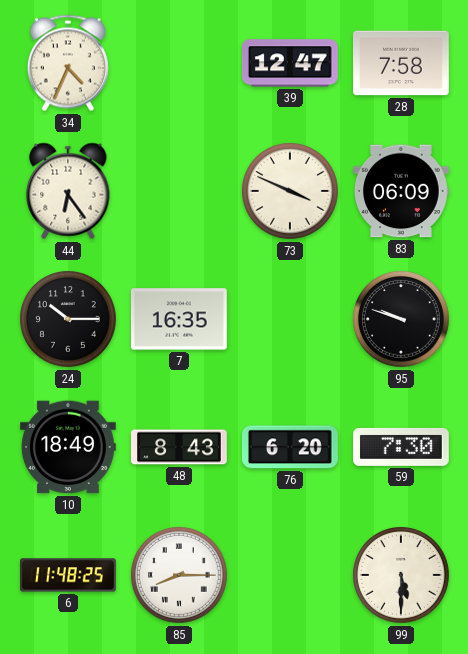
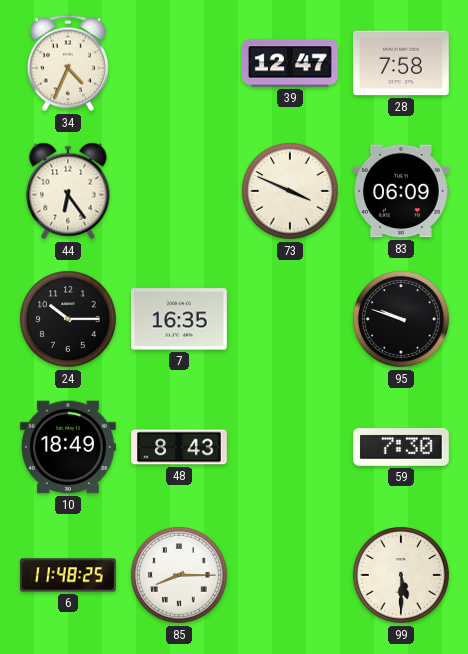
76: 6:20 -> none
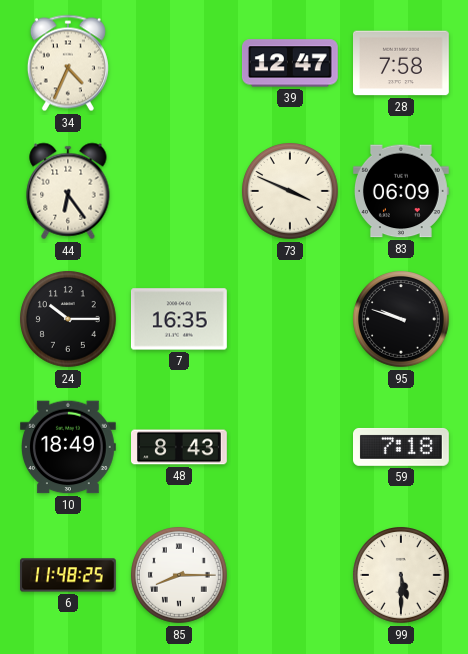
59: 7:30 -> 7:18
